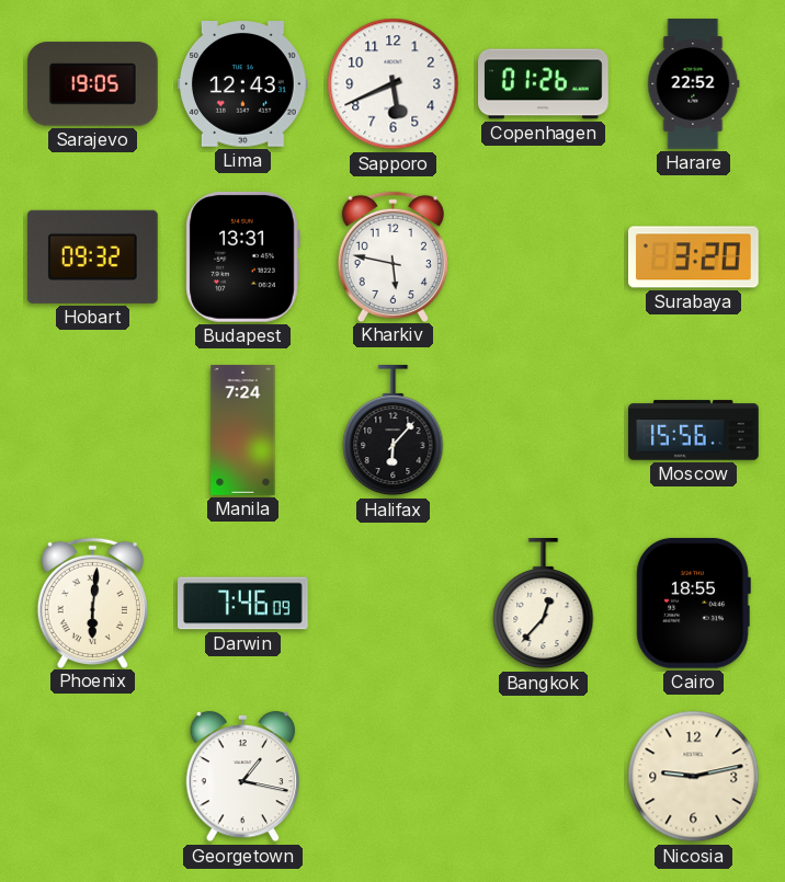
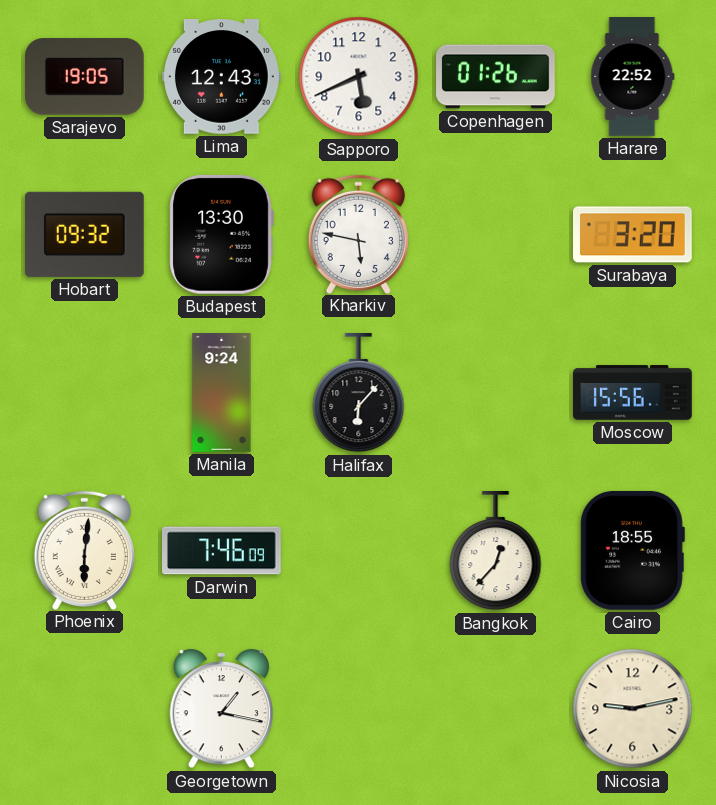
Budapest: 13:31 -> 13:30
Manila: 7:24 -> 9:24
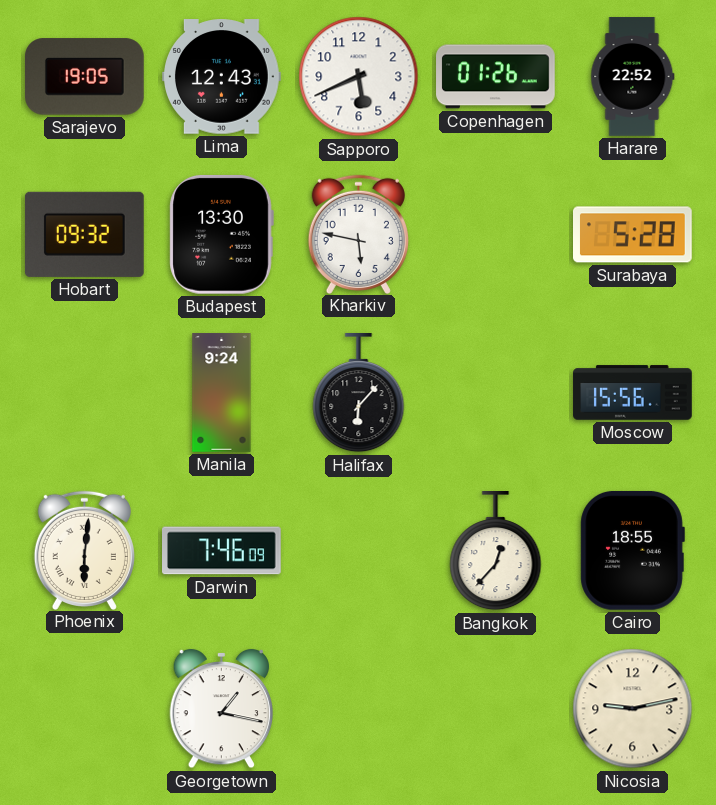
Surabaya: 3:20 -> 5:28
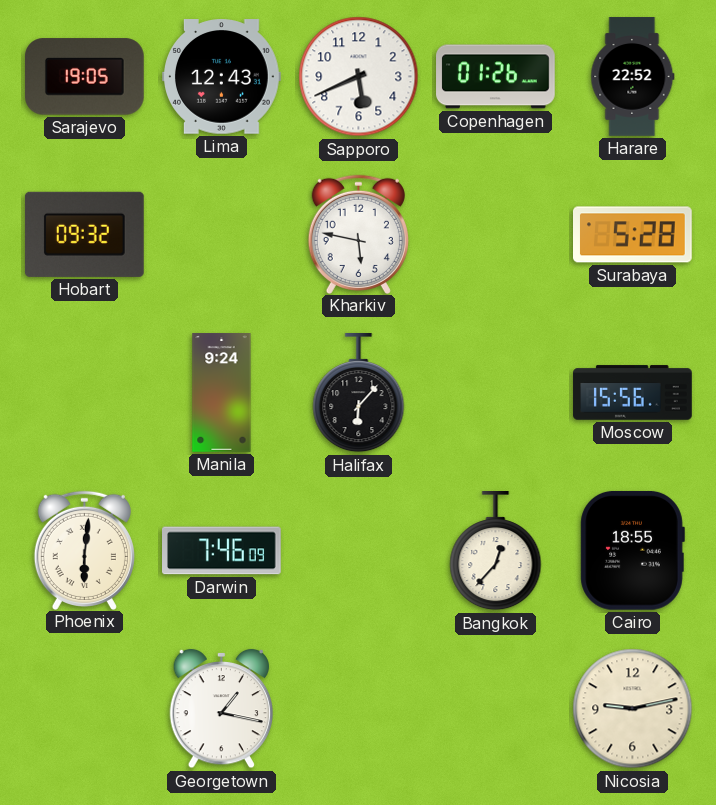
Budapest: 13:30 -> none
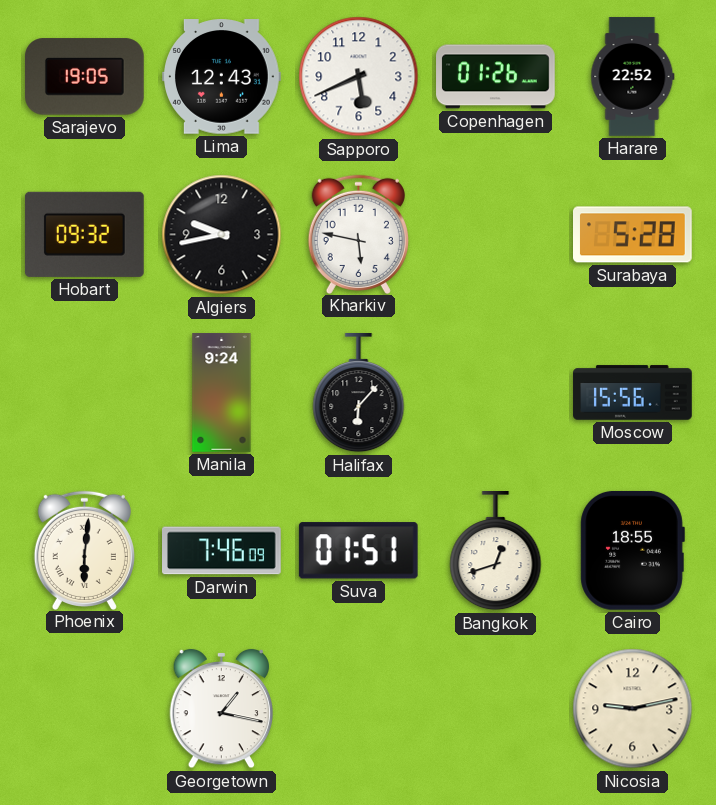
Algiers: none -> 9:43
Suva: none -> 01:51
Bangkok: 12:37 -> 12:42
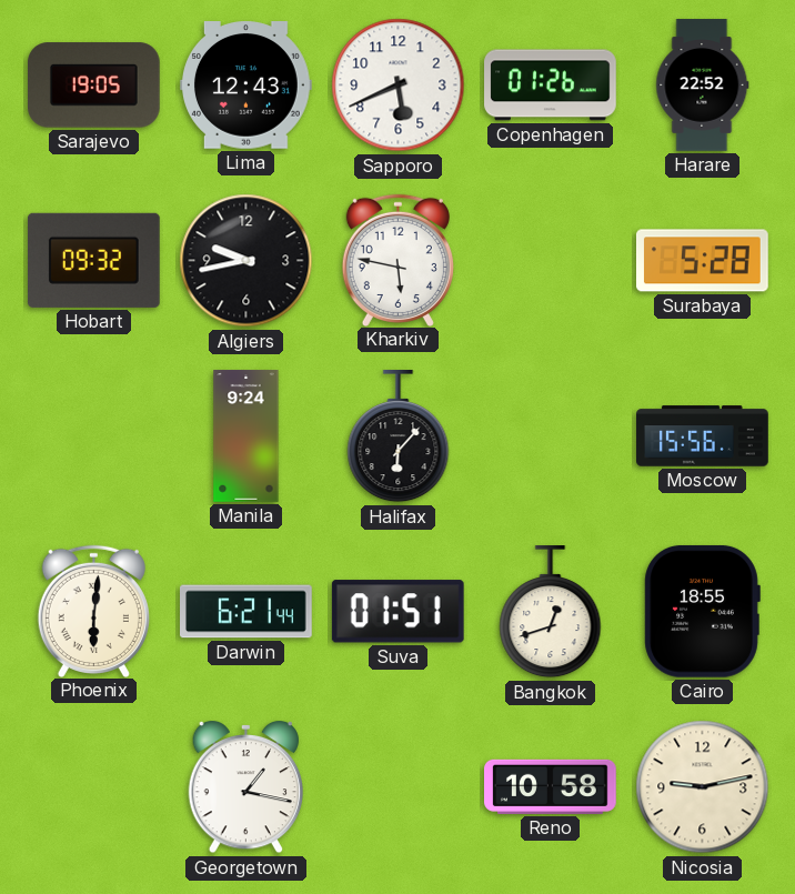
Darwin: 7:46 -> 6:21
Reno: none -> 10:58
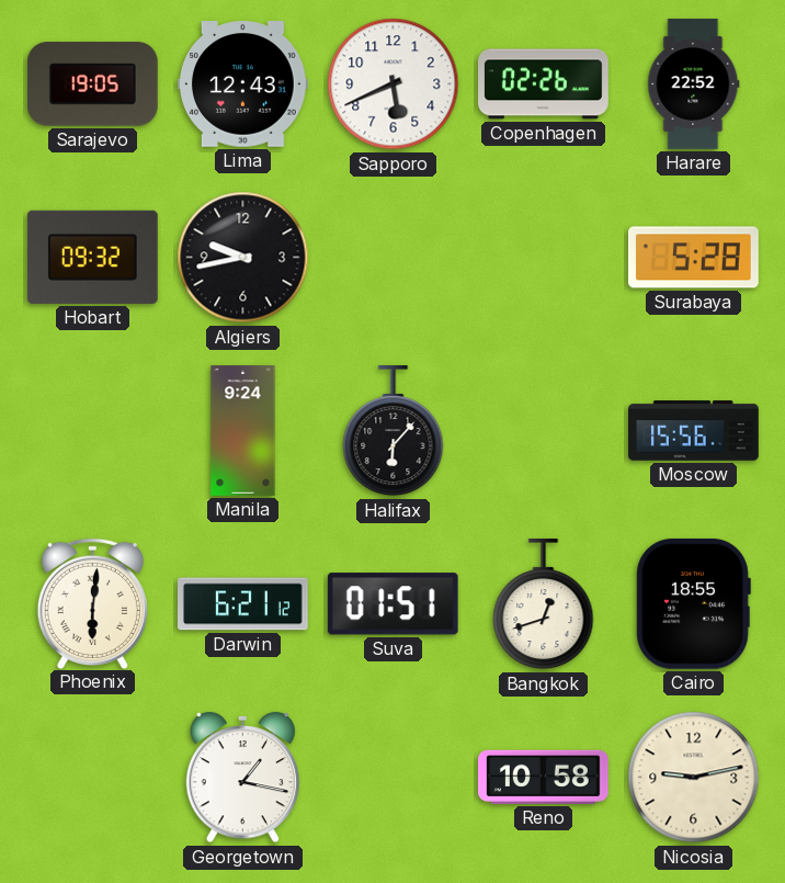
Copenhagen: 01:26 -> 02:26
Kharkiv: 5:47 -> none
Darwin: 6:21:44 -> 6:21:12
